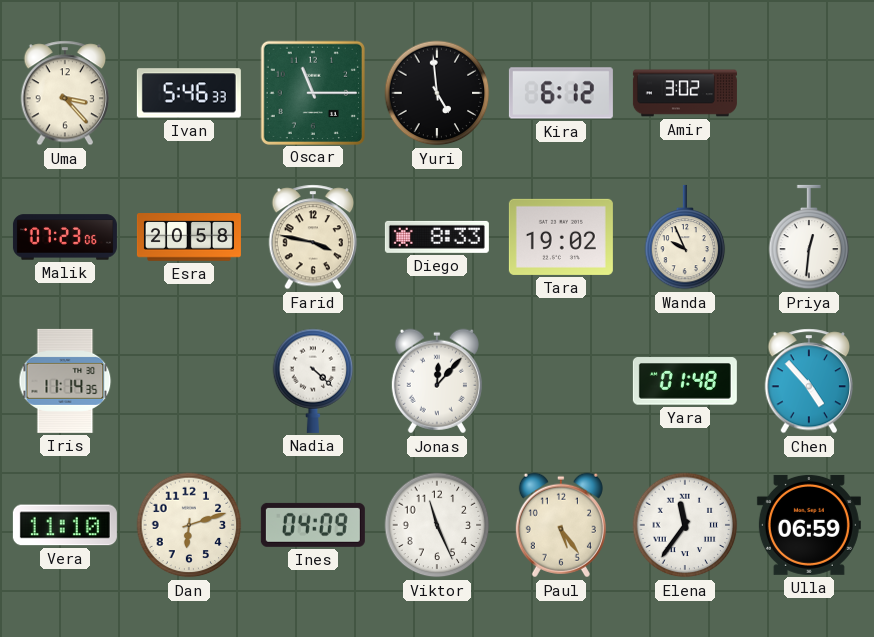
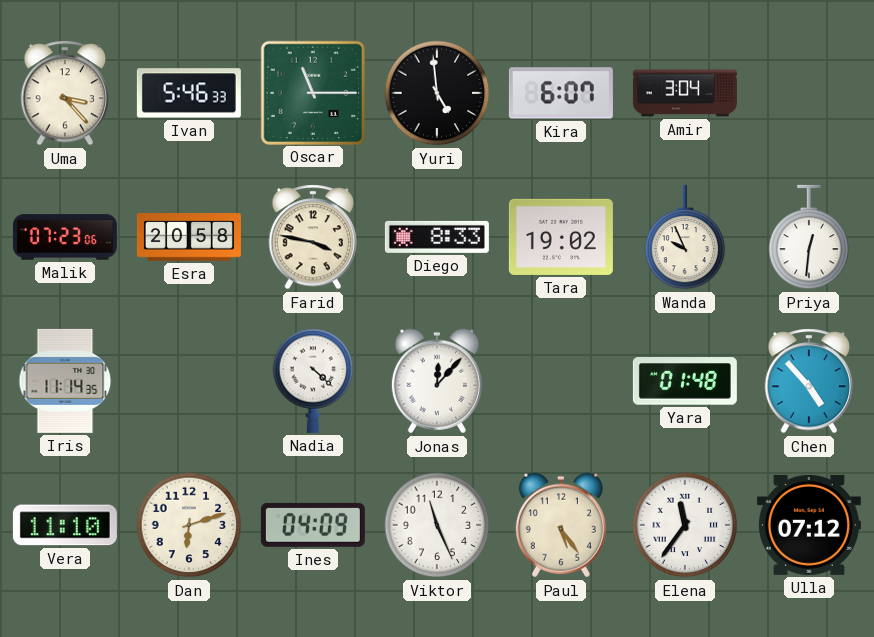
Kira: 6:12 -> 6:07
Amir: 3:02 -> 3:04
Ulla: 06:59 -> 07:12
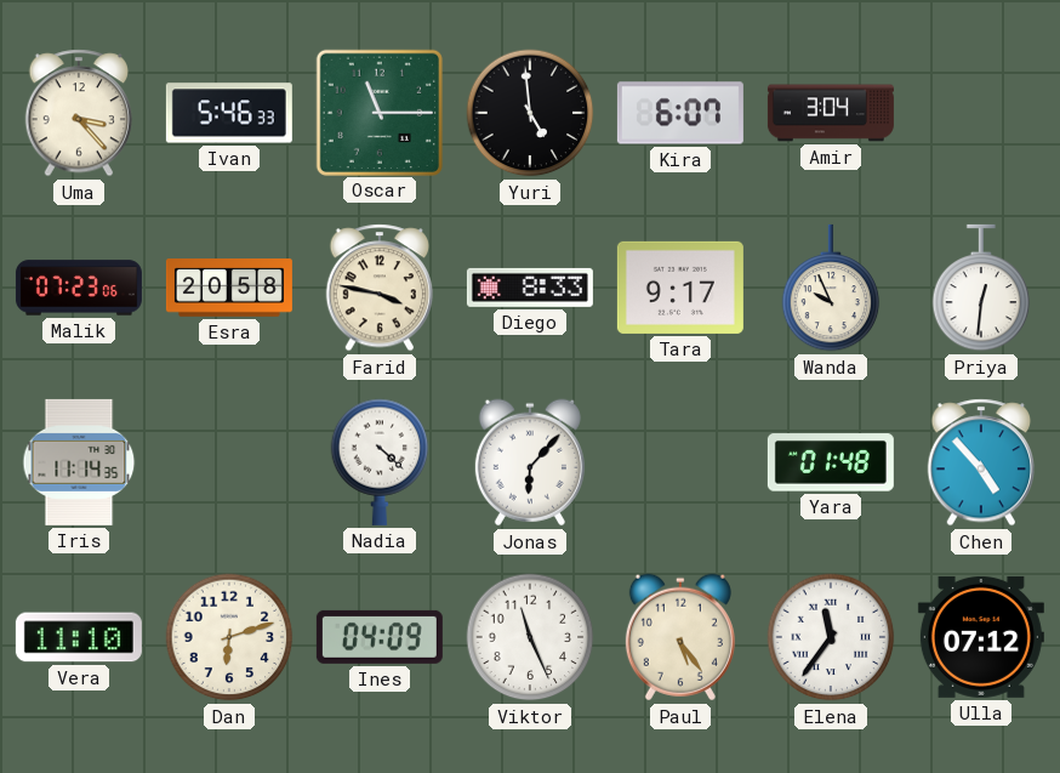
Tara: 19:02 -> 9:17
Jonas: 12:07 -> 6:07
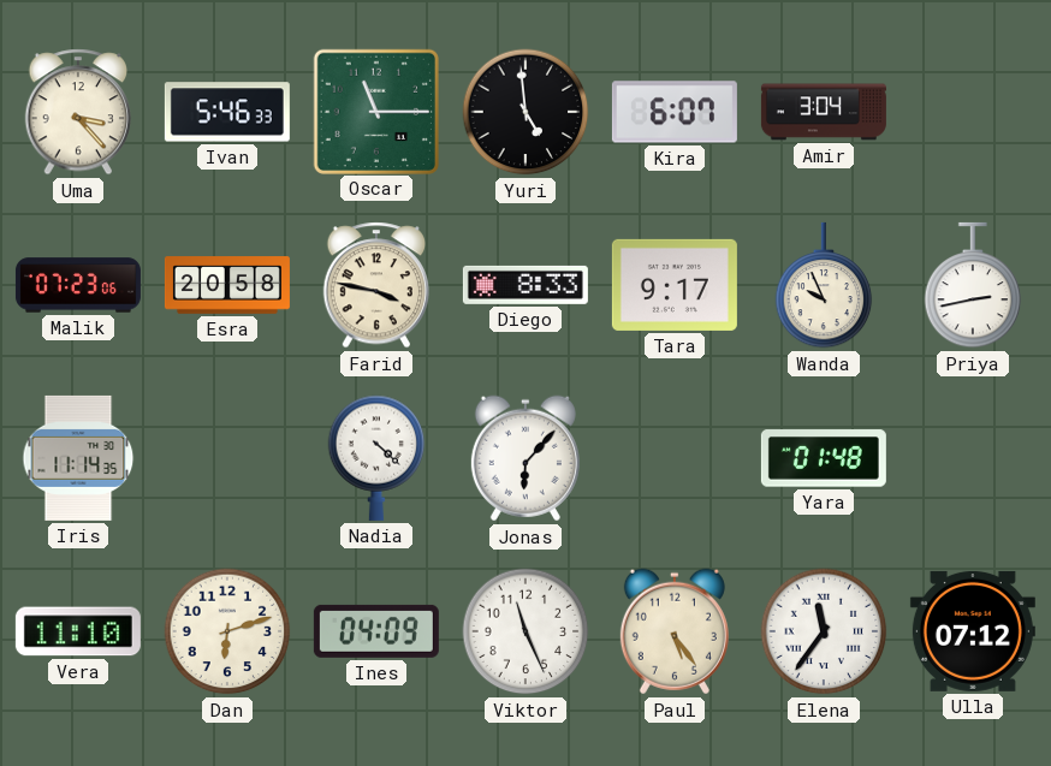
Priya: 12:31 -> 2:43
Chen: 4:53 -> none
